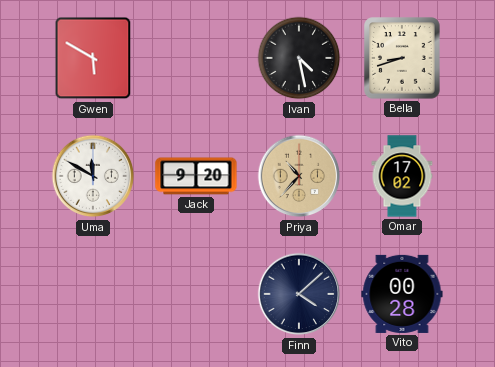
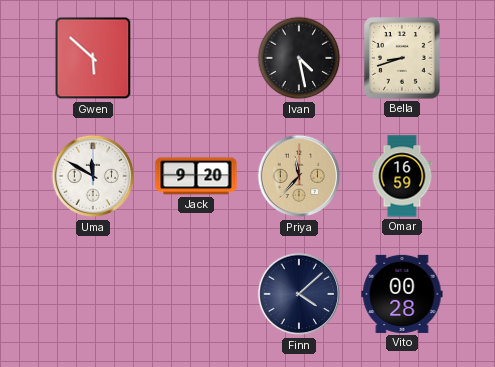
Gwen: 5:50 -> 5:52
Priya: 10:37 -> 11:37
Omar: 17:02 -> 16:59
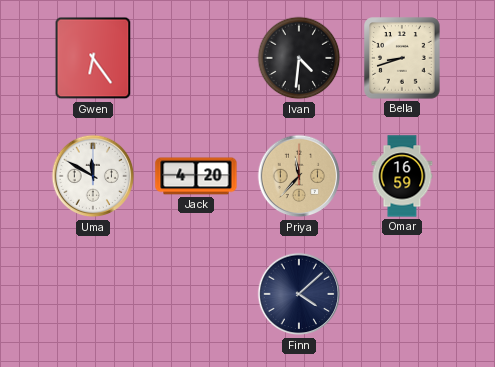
Gwen: 5:52 -> 6:24
Ivan: 4:28 -> 4:31
Jack: 9:20 -> 4:20
Vito: 00:28 -> none
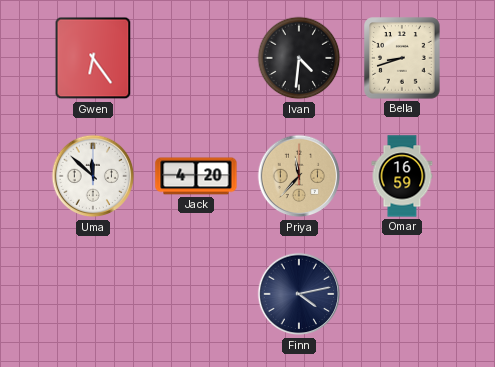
Uma: 11:50 -> 11:52
Finn: 4:08 -> 4:13
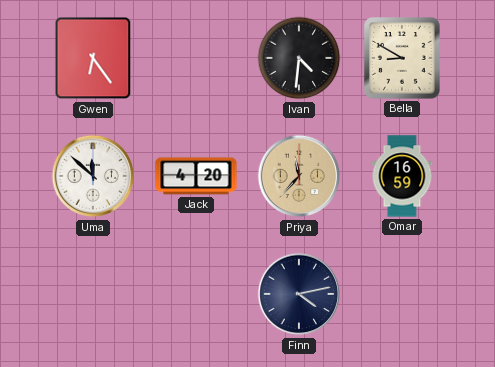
Bella: 8:42 -> 8:50
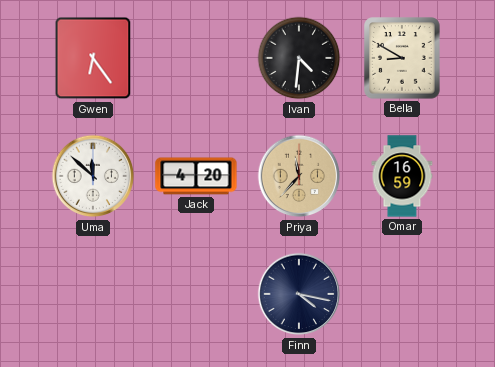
Finn: 4:13 -> 4:17
